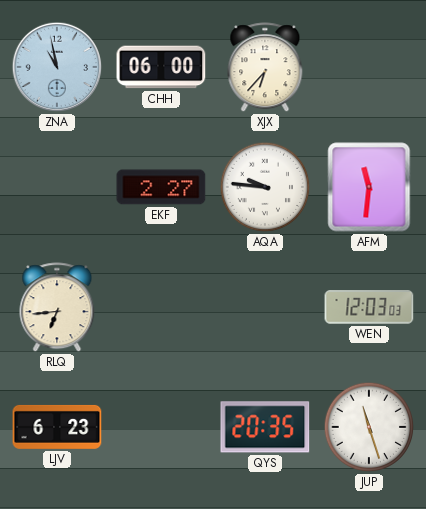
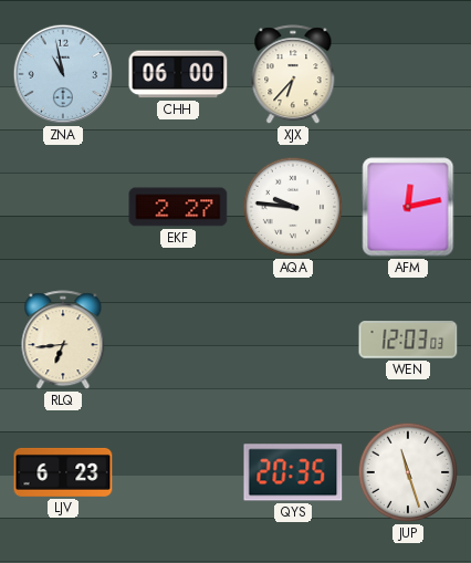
AFM: 11:31 -> 12:13
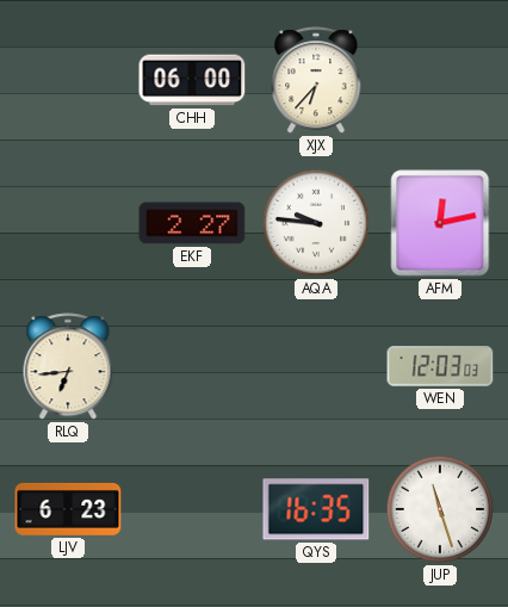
ZNA: 10:58 -> none
QYS: 20:35 -> 16:35
